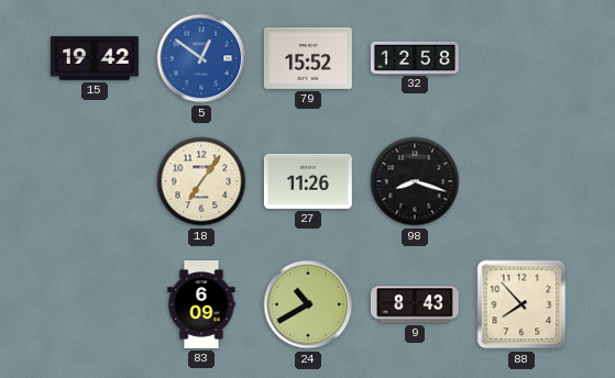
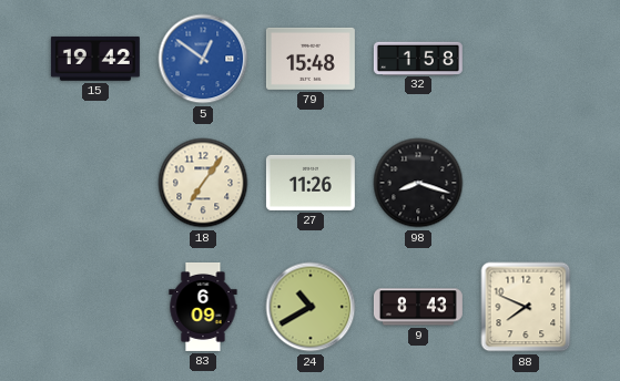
79: 15:52 -> 15:48
32: 12:58 -> 1:58
88: 7:53 -> 7:49
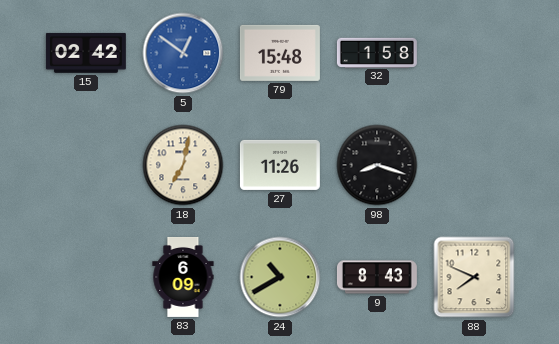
15: 19:42 -> 02:42
18: 7:06 -> 7:02
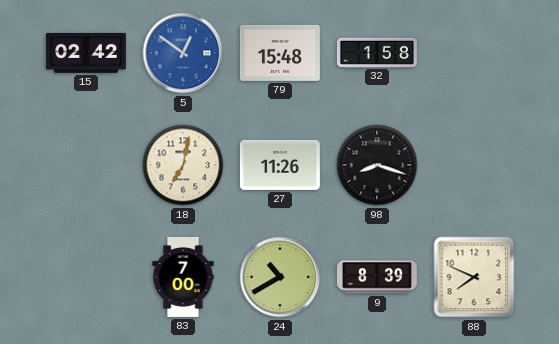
83: 6:09 -> 7:00
9: 8:43 -> 8:39
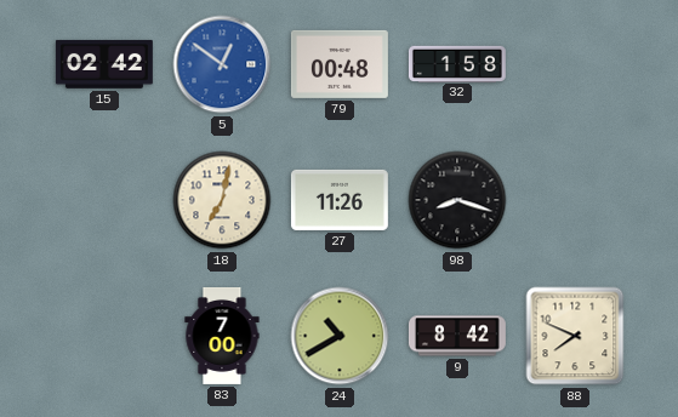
79: 15:48 -> 00:48
9: 8:39 -> 8:42
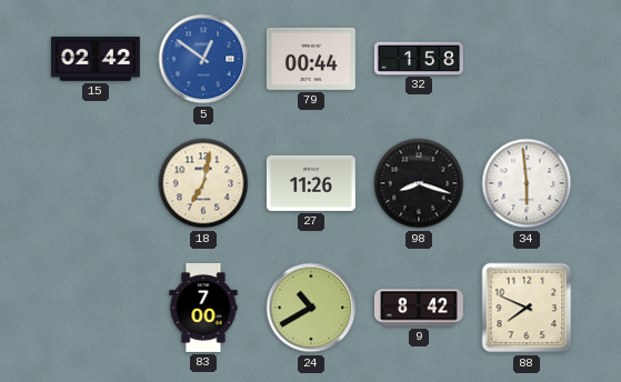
79: 00:48 -> 00:44
34: none -> 5:59
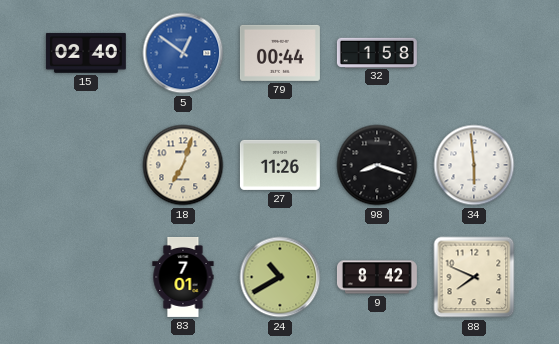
15: 02:42 -> 02:40
18: 7:02 -> 7:03
83: 7:00 -> 7:01
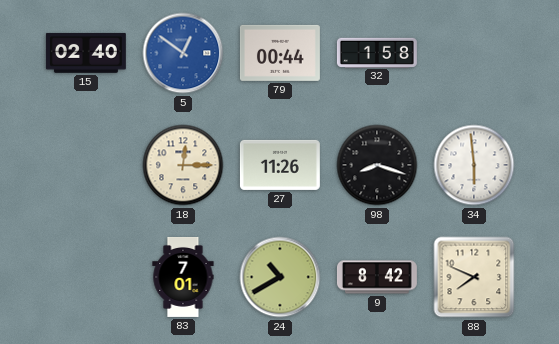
18: 7:03 -> 12:15
